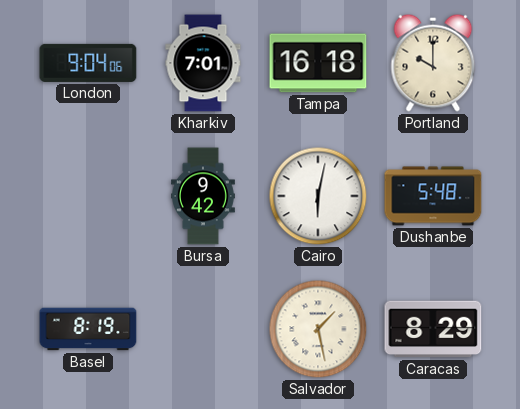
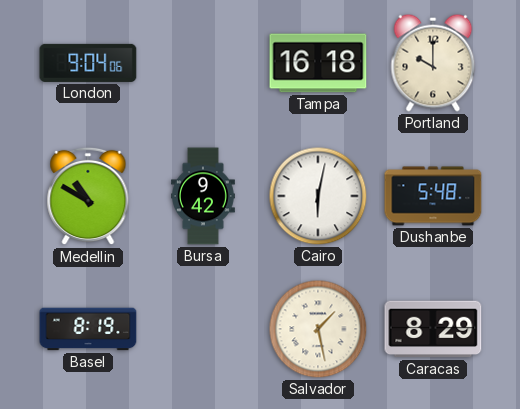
Kharkiv: 7:01 -> none
Medellin: none -> 10:50
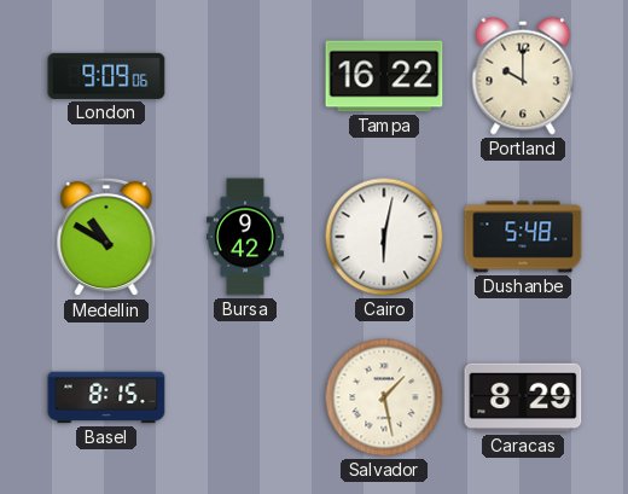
London: 9:04 -> 9:09
Tampa: 16:18 -> 16:22
Basel: 8:19 -> 8:15
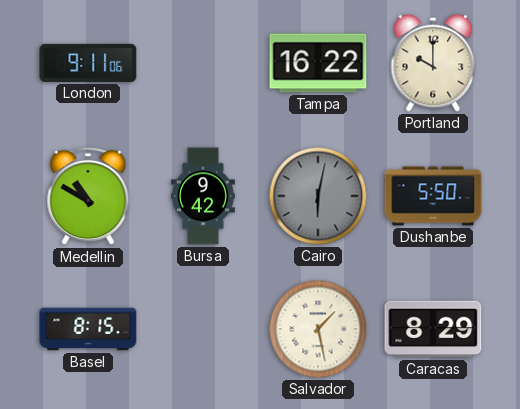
London: 9:09 -> 9:11
Cairo dial: white -> grey
Dushanbe: 5:48 -> 5:50
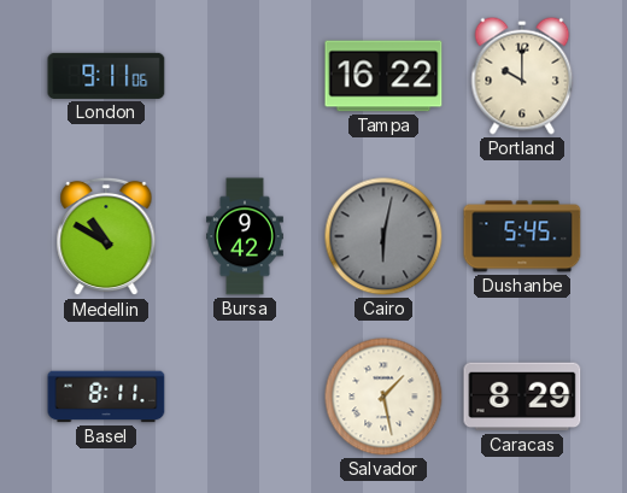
Dushanbe: 5:50 -> 5:45
Basel: 8:15 -> 8:11
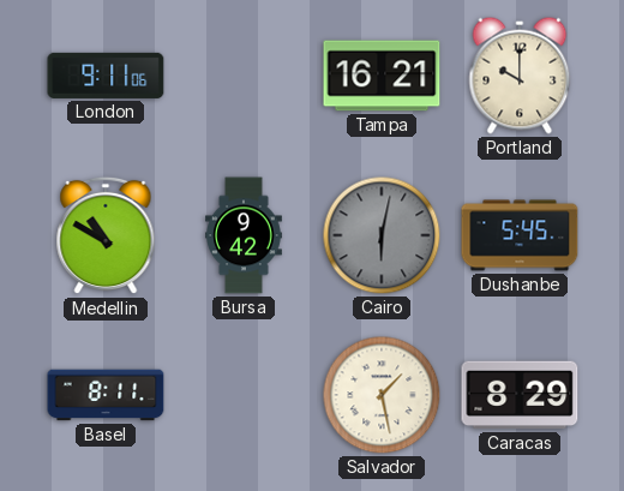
Tampa: 16:22 -> 16:21
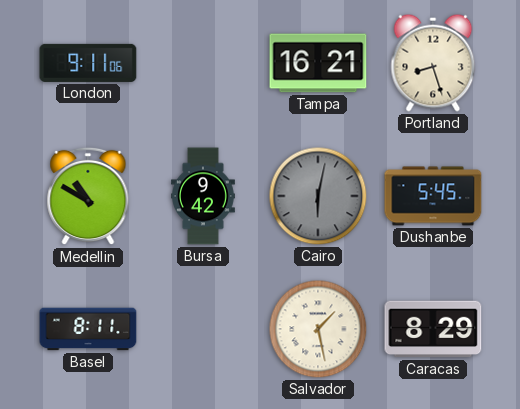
Portland: 10:00 -> 8:27
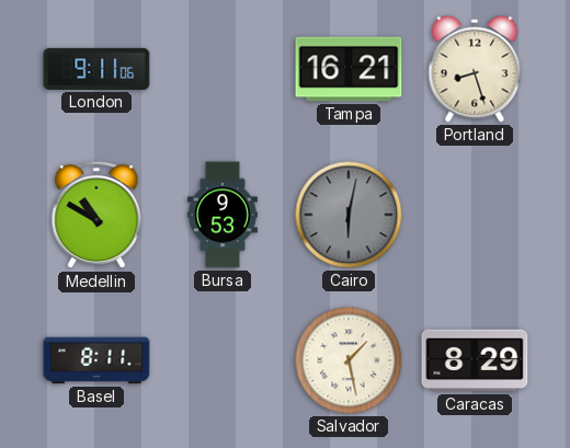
Bursa: 9:42 -> 9:53
Dushanbe: 5:45 -> none
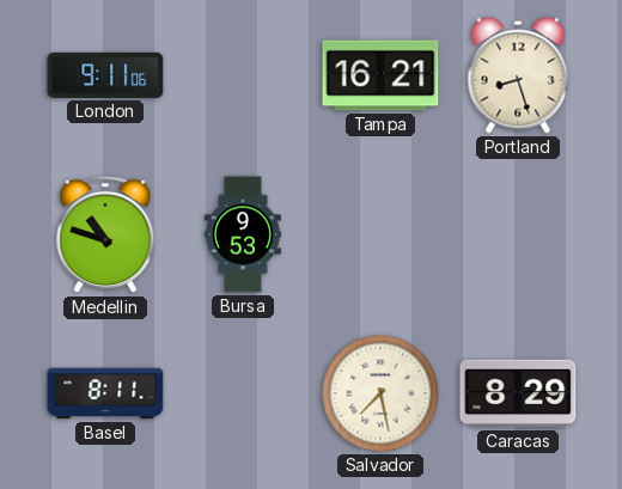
Medellin: 10:50 -> 10:48
Cairo: 6:02 -> none
Salvador: 1:28 -> 7:28
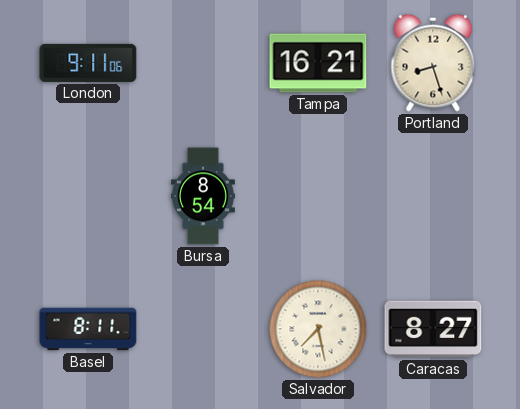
Medellin: 10:48 -> none
Bursa: 9:53 -> 8:54
Caracas: 8:29 -> 8:27
